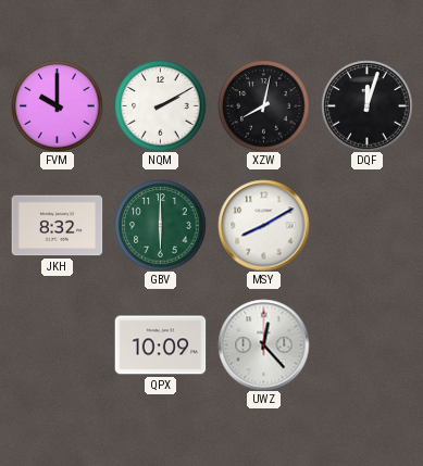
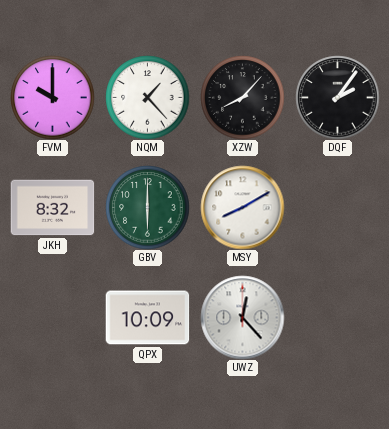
NQM: 2:10 -> 1:23
XZW: 8:02 -> 8:07
DQF: 12:03 -> 2:06
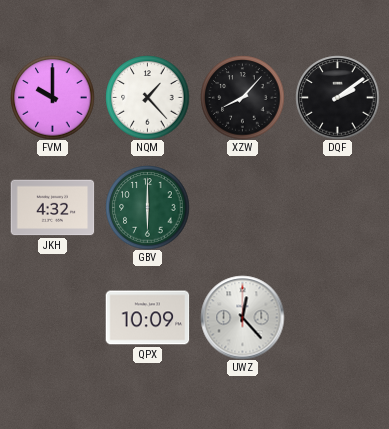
DQF: 2:06 -> 2:09
JKH: 8:32 -> 4:32
MSY: 8:10 -> none
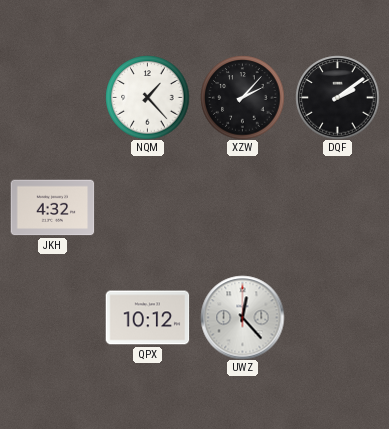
FVM: 10:00 -> none
XZW: 8:07 -> 2:07
GBV: 6:00 -> none
QPX: 10:09 -> 10:12
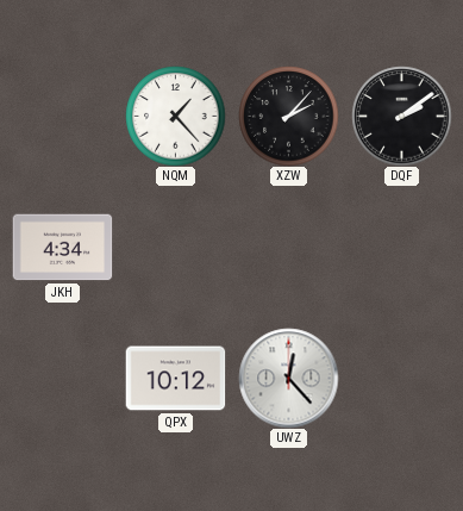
JKH: 4:32 -> 4:34
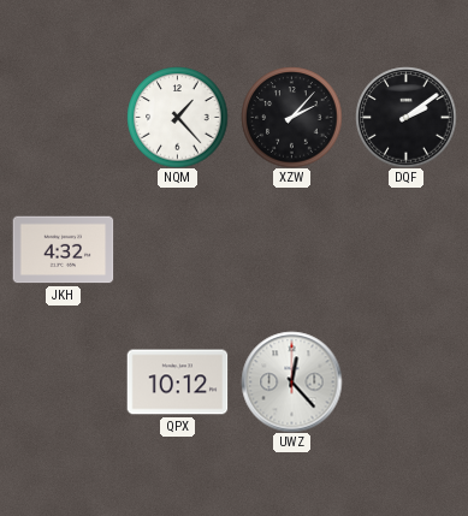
JKH: 4:34 -> 4:32
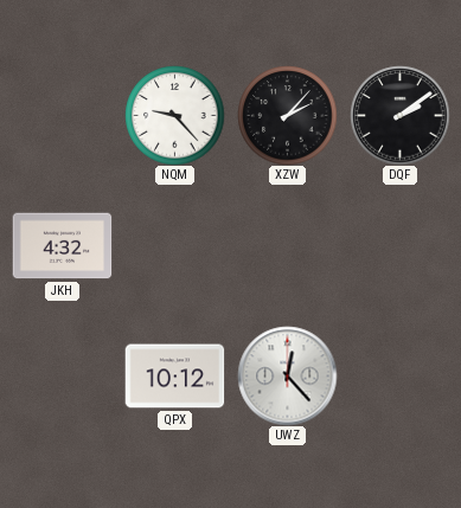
NQM: 1:23 -> 9:23
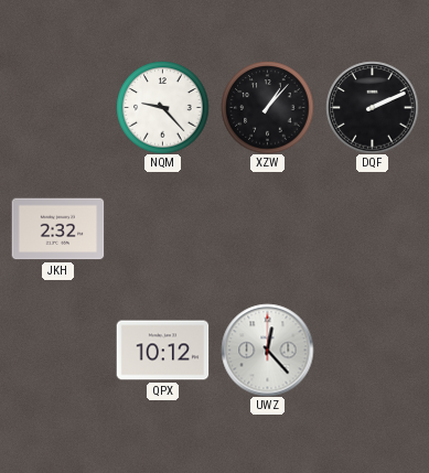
XZW: 2:07 -> 1:07
DQF: 2:09 -> 2:11
JKH: 4:32 -> 2:32
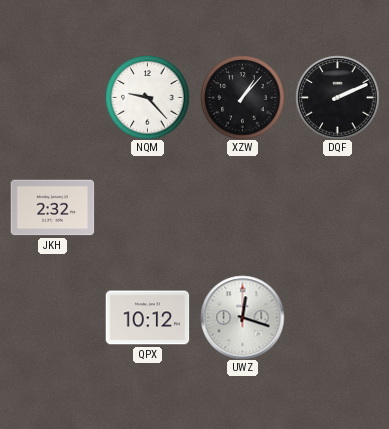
UWZ: 12:23 -> 12:18
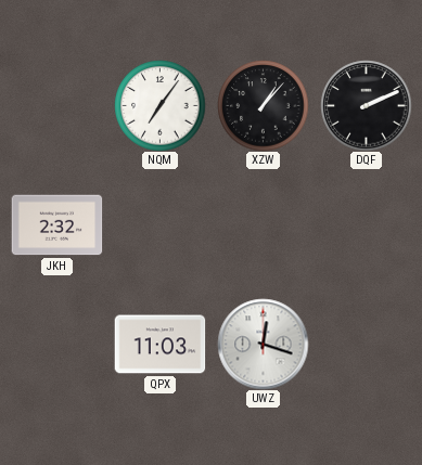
NQM: 9:23 -> 7:06
QPX: 10:12 -> 11:03
